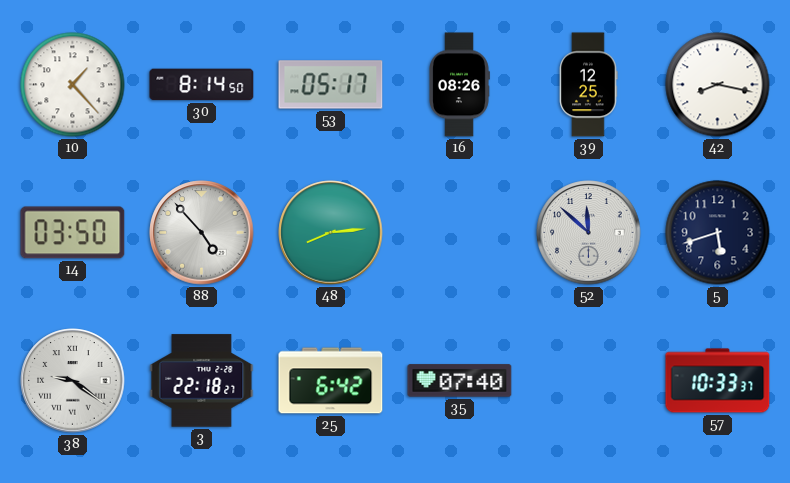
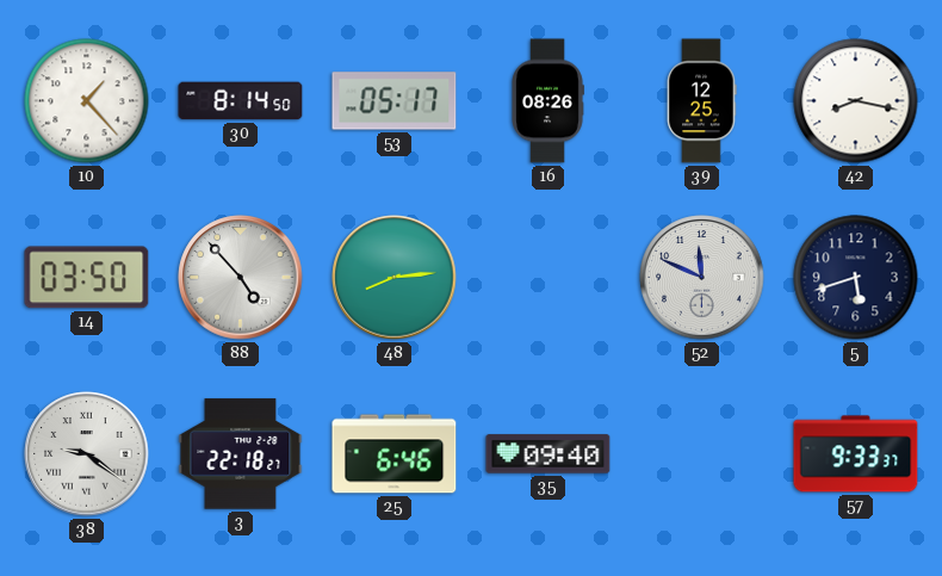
52: 11:52 -> 11:49
25: 6:42 -> 6:46
35: 07:40 -> 09:40
57: 10:33 -> 9:33
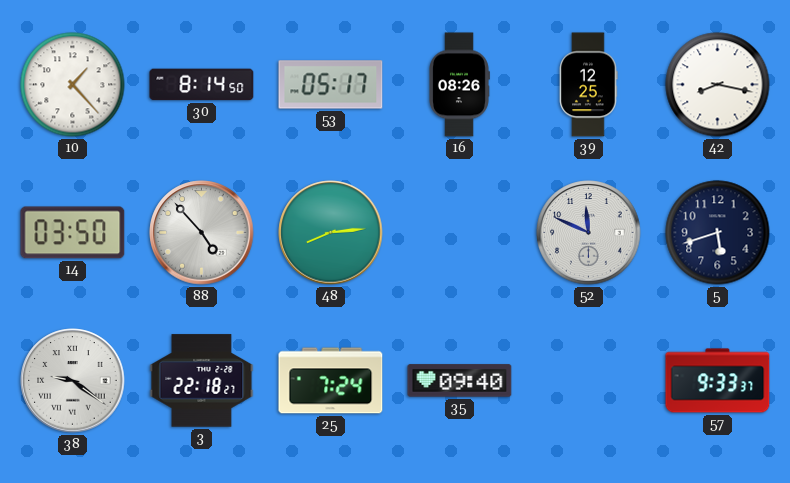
25: 6:46 -> 7:24
